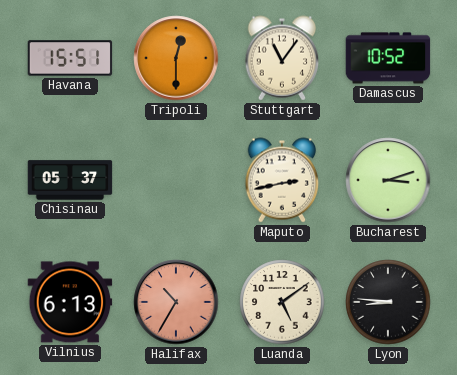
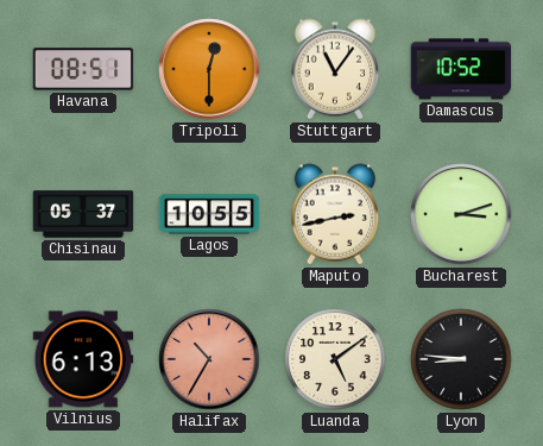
Havana: 15:51 -> 08:51
Lagos: none -> 10:55
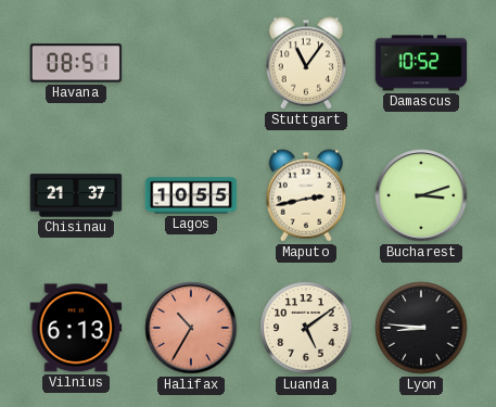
Tripoli: 12:30 -> none
Chisinau: 05:37 -> 21:37
